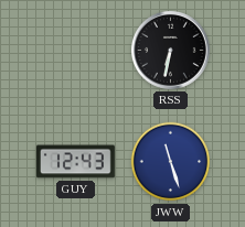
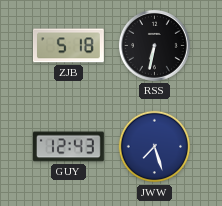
ZJB: none -> 5:18
JWW: 11:27 -> 7:27
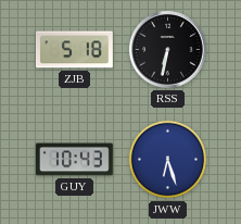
GUY: 12:43 -> 10:43
JWW: 7:27 -> 6:27
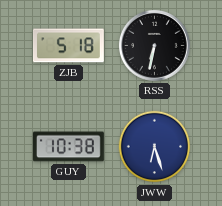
GUY: 10:43 -> 10:38
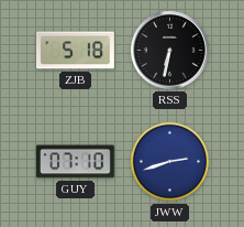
GUY: 10:38 -> 07:10
JWW: 6:27 -> 2:42
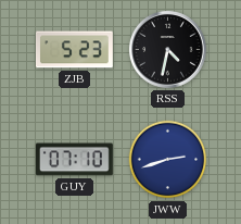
ZJB: 5:18 -> 5:23
RSS: 6:32 -> 4:32
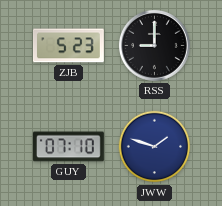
RSS: 4:32 -> 9:00
JWW: 2:42 -> 1:48
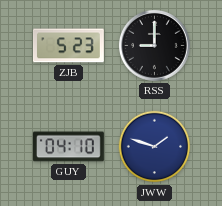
GUY: 07:10 -> 04:10
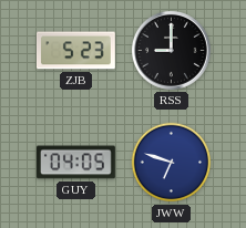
GUY: 04:10 -> 04:05
JWW: 1:48 -> 6:48
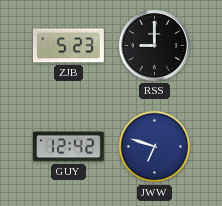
GUY: 04:05 -> 12:42
